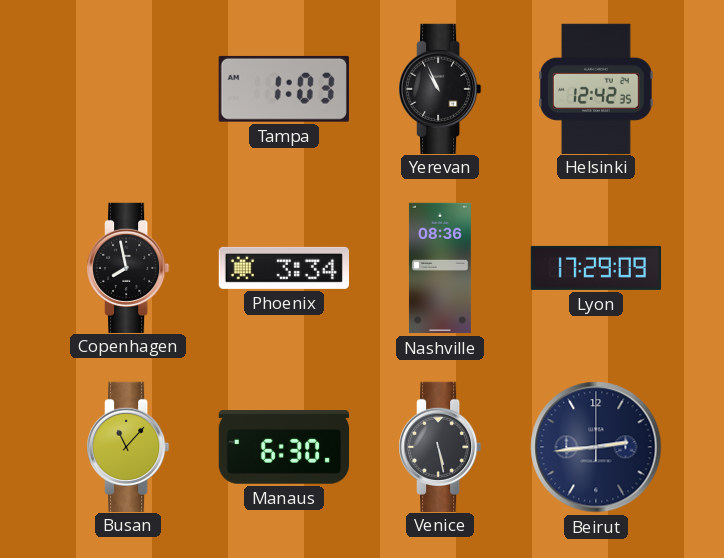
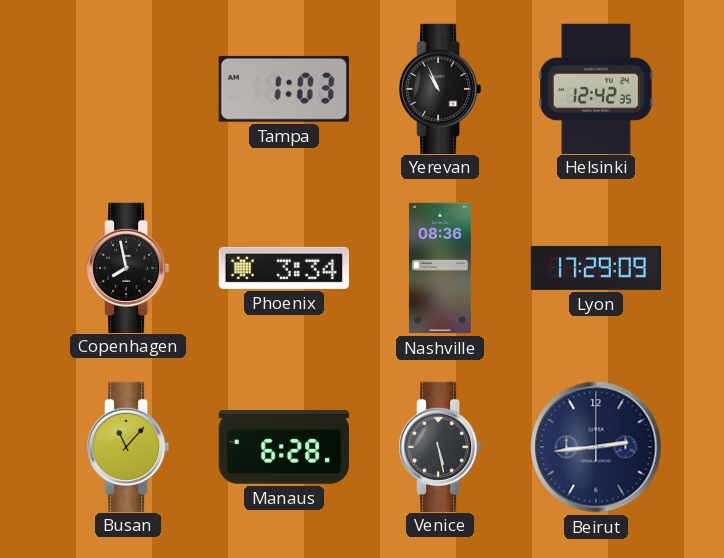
Manaus: 6:30 -> 6:28
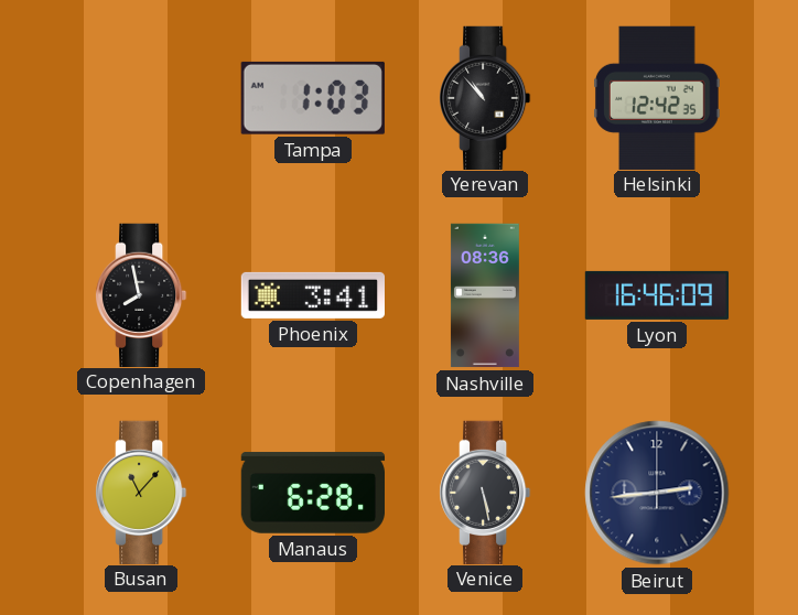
Yerevan: 10:56 -> 10:53
Phoenix: 3:34 -> 3:41
Lyon: 17:29 -> 16:46
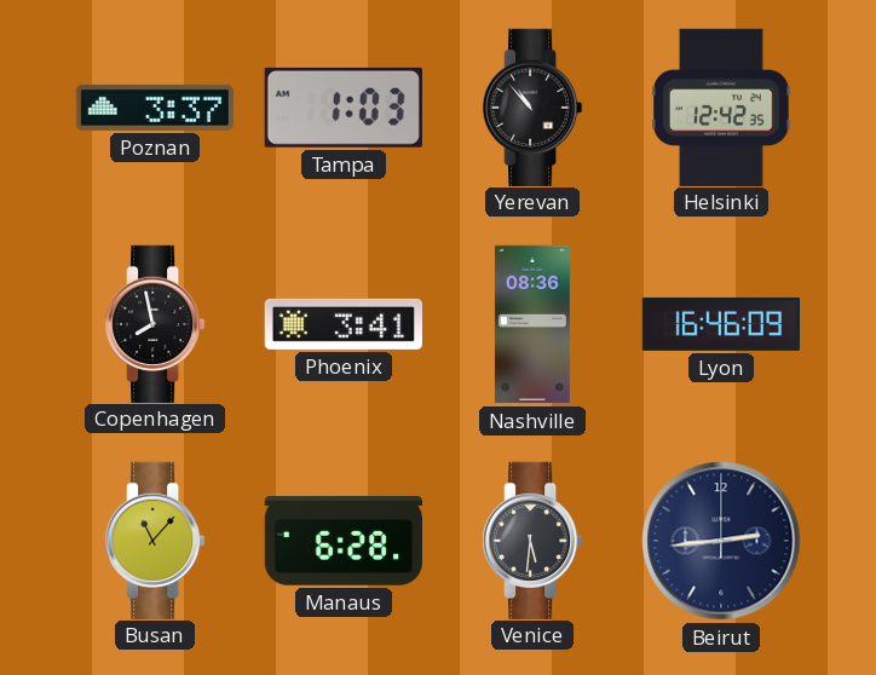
Poznan: none -> 3:37
Venice: 5:28 -> 5:31
